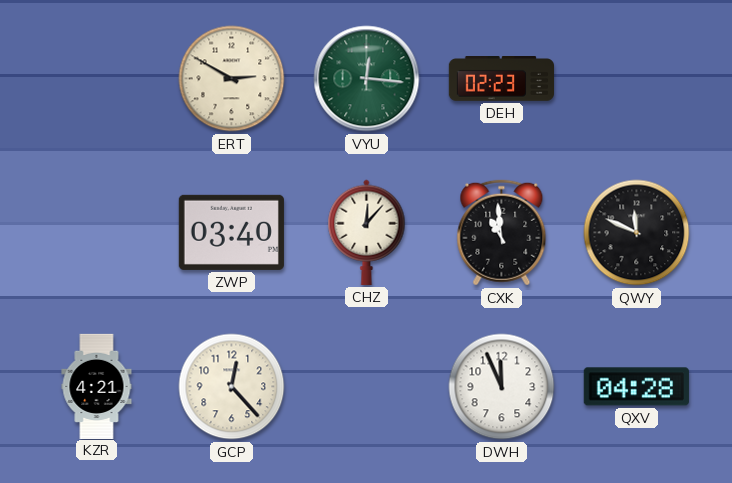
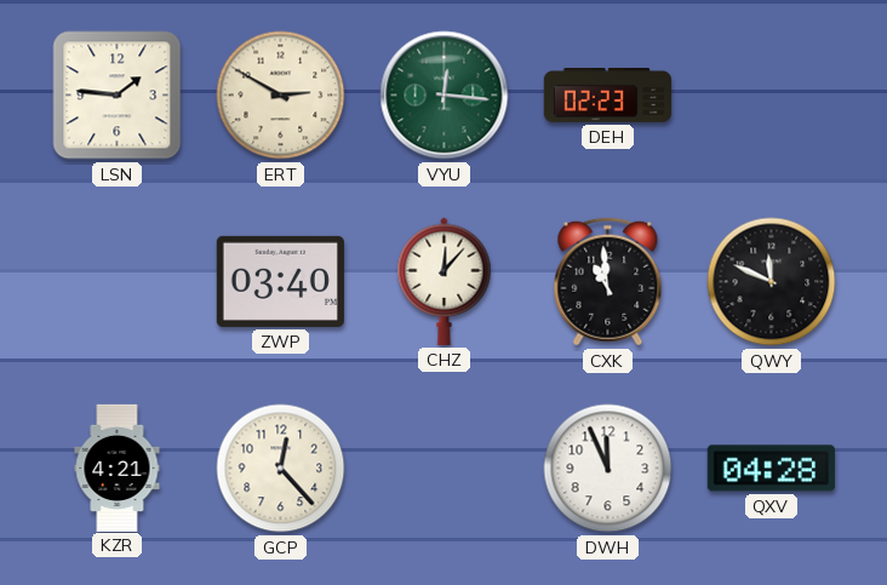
LSN: none -> 1:46
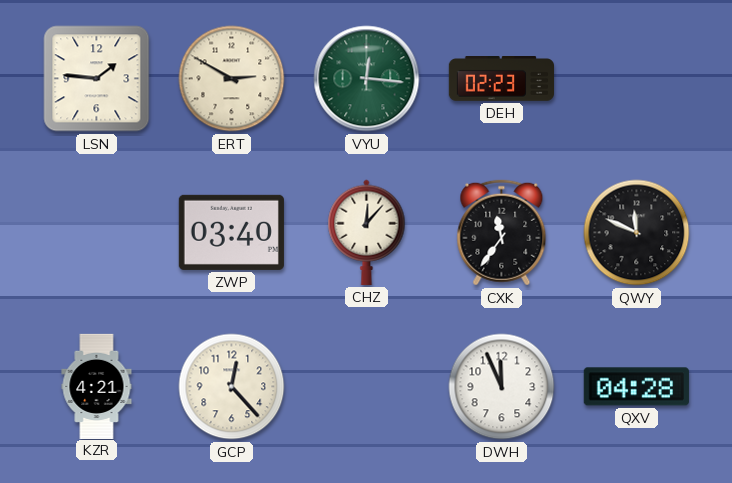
CXK: 10:59 -> 11:36
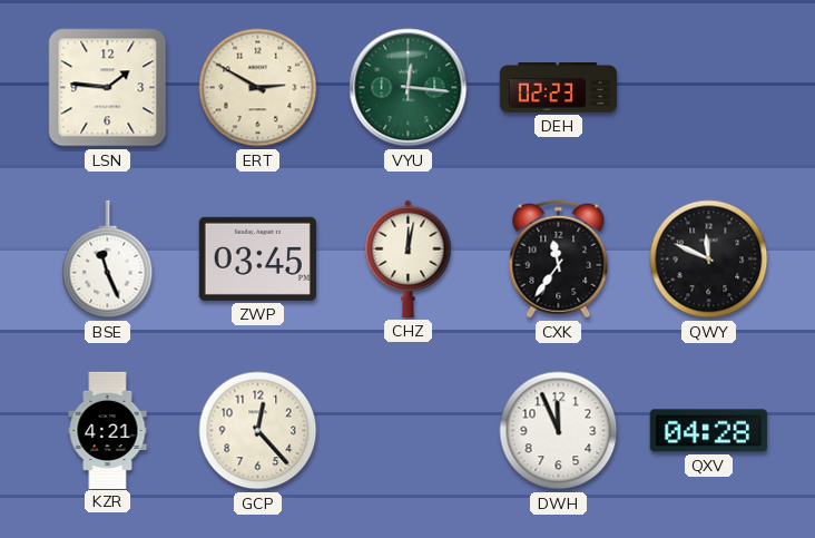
BSE: none -> 11:26
ZWP: 03:40 -> 03:45
CHZ: 12:07 -> 12:02
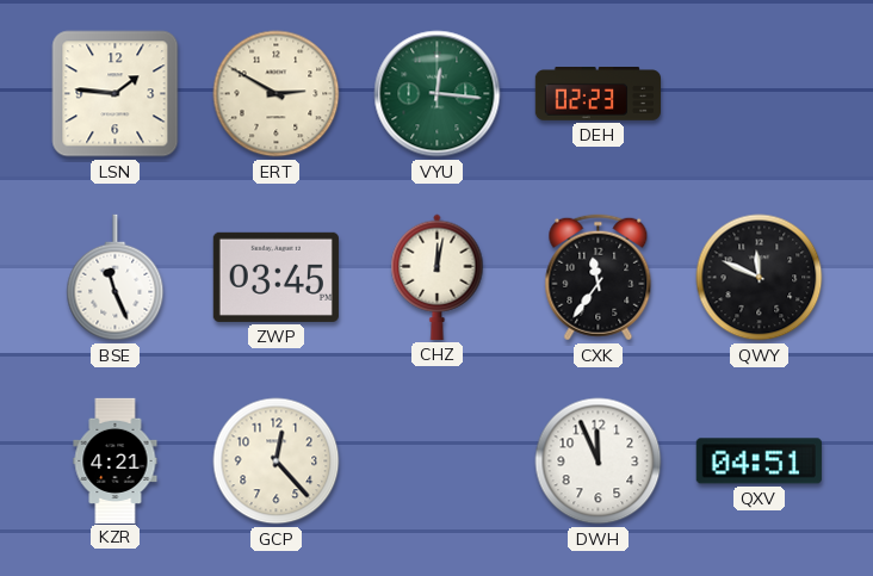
QXV: 04:28 -> 04:51
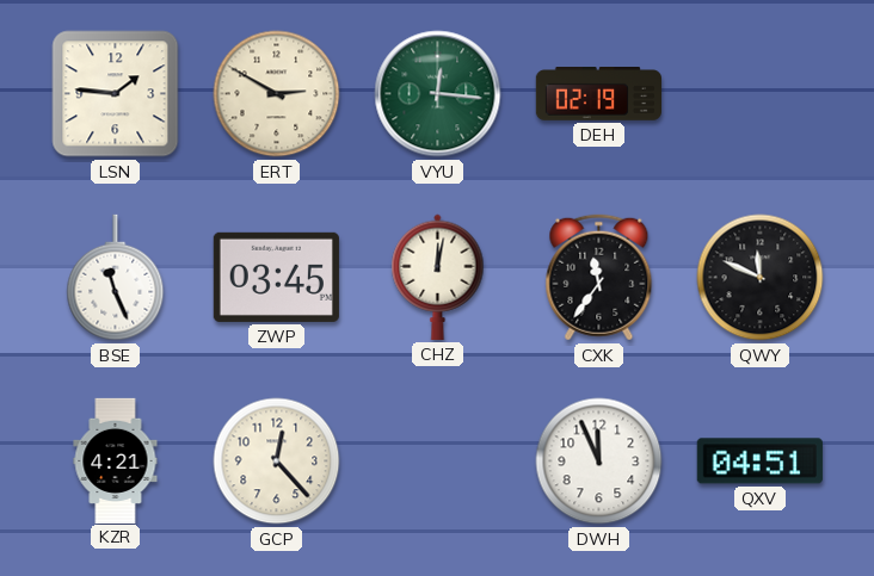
DEH: 02:23 -> 02:19
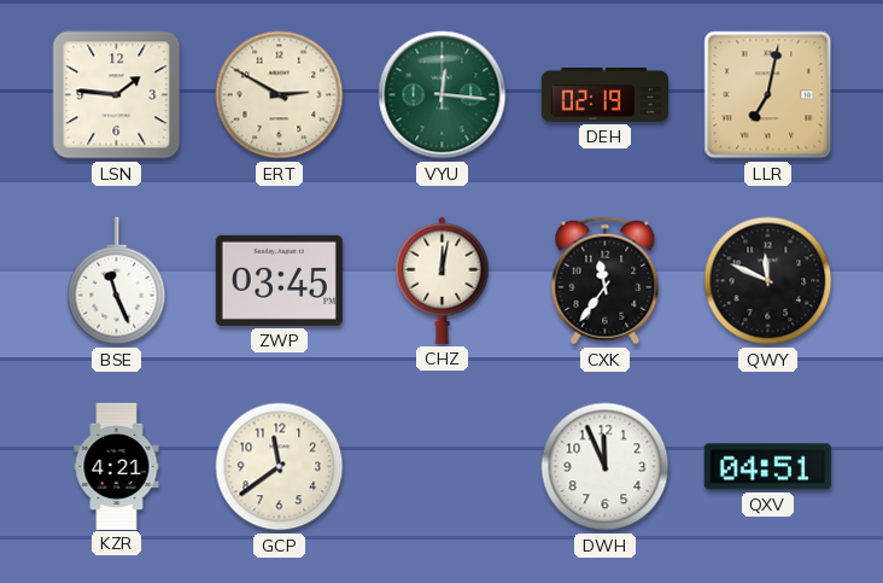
LLR: none -> 7:02
GCP: 12:23 -> 11:39
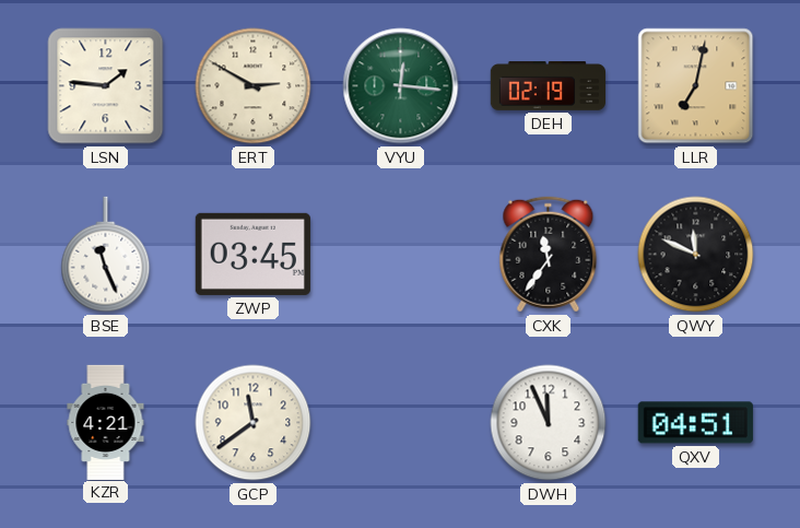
CHZ: 12:02 -> none
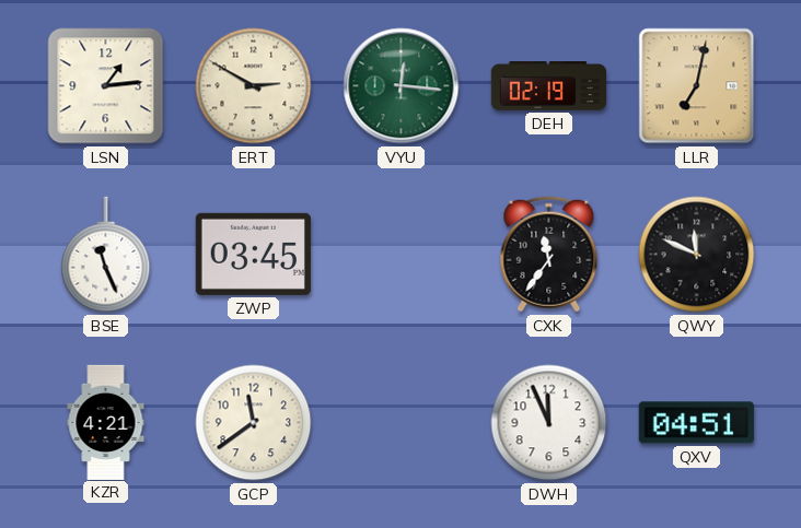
LSN: 1:46 -> 1:14
